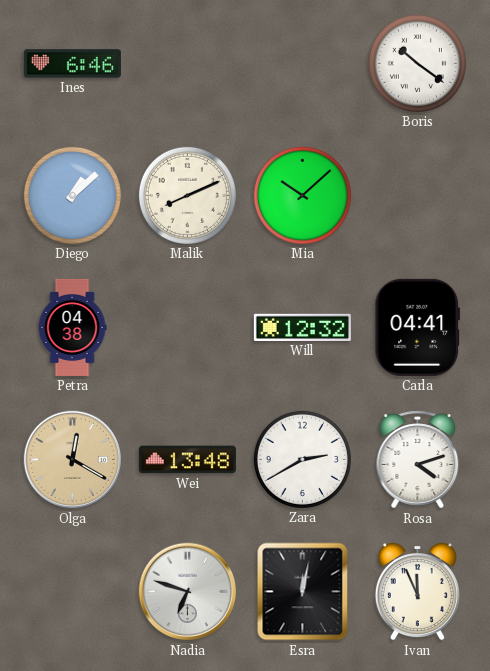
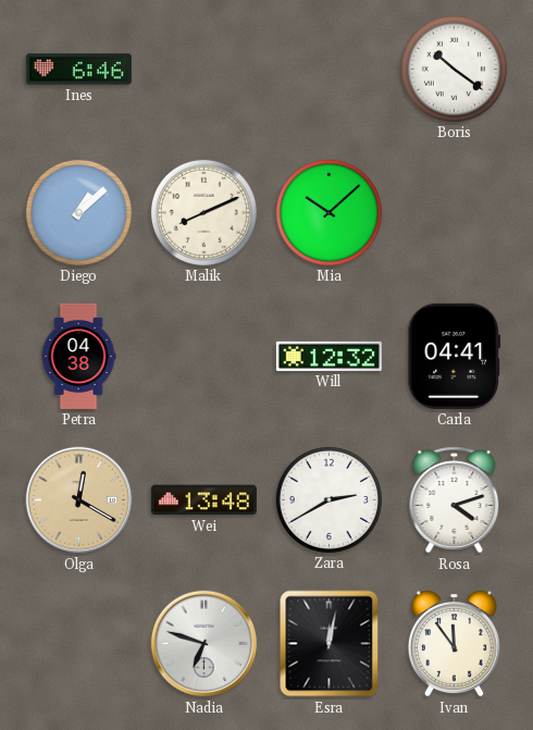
Ivan: 11:56 -> 11:54
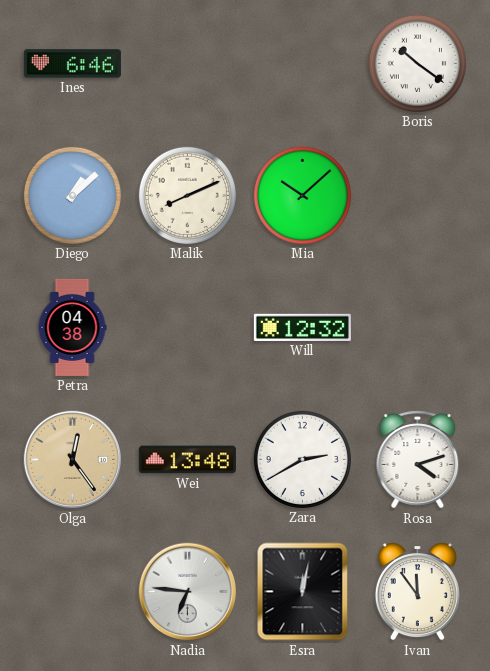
Carla: 04:41 -> none
Olga: 12:20 -> 12:24
Nadia: 6:48 -> 6:46
